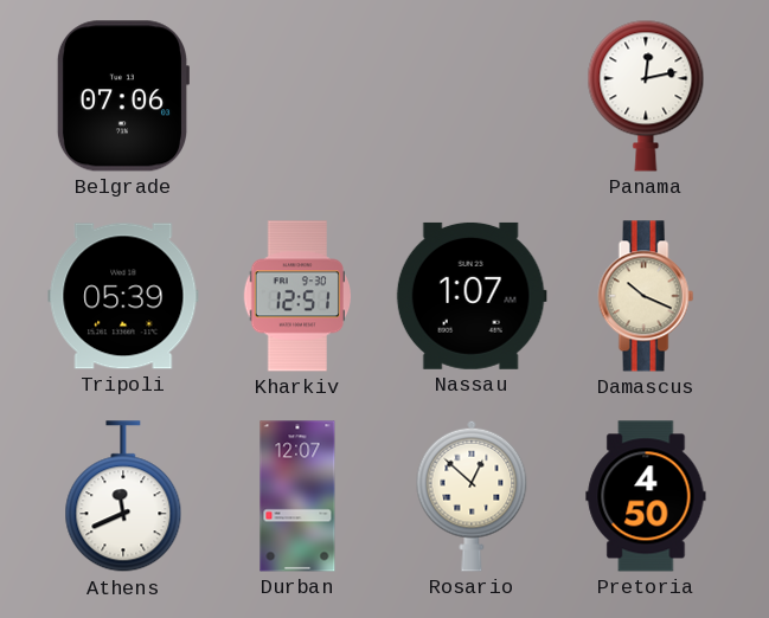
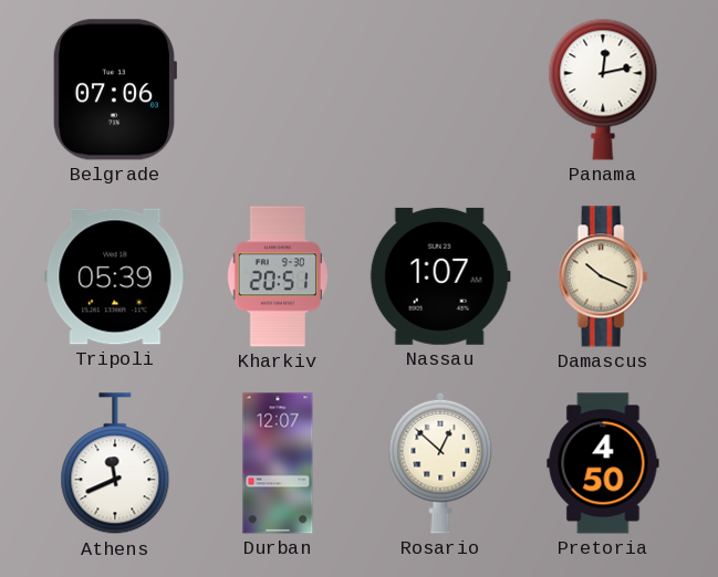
Kharkiv: 12:51 -> 20:51
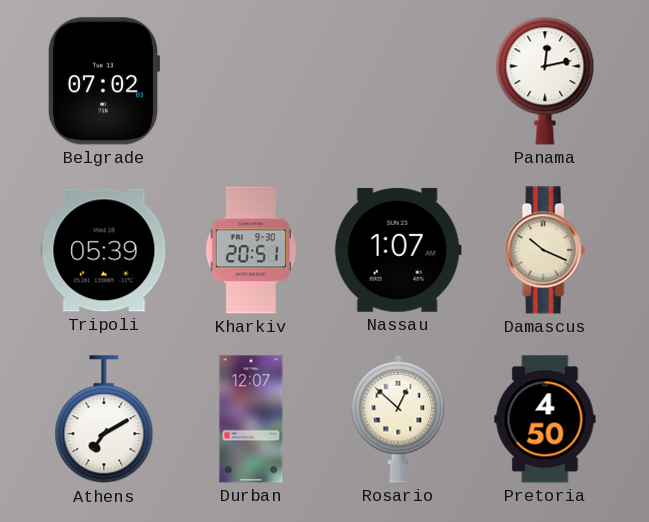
Belgrade: 07:06 -> 07:02
Athens: 11:41 -> 7:10
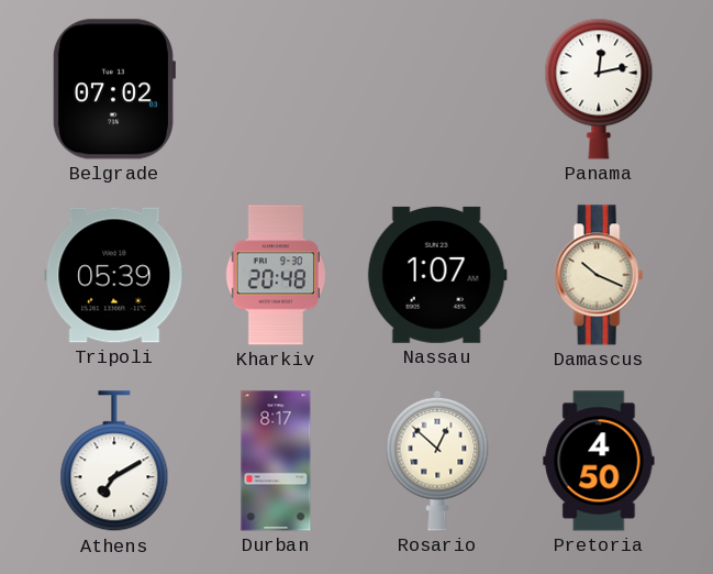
Kharkiv: 20:51 -> 20:48
Durban: 12:07 -> 8:17
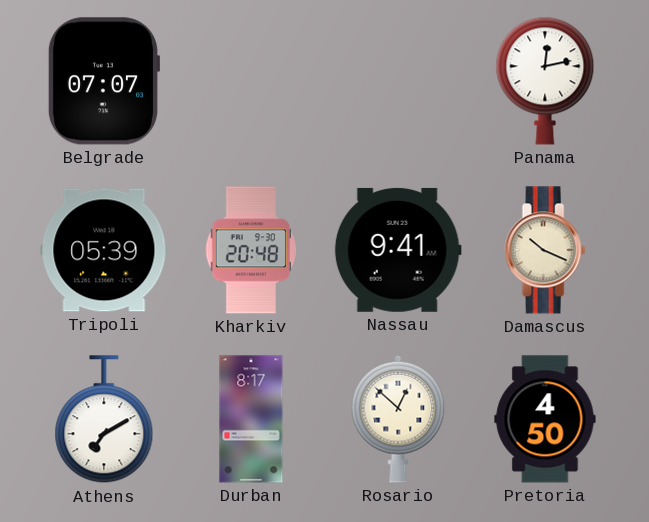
Belgrade: 07:02 -> 07:07
Nassau: 1:07 -> 9:41
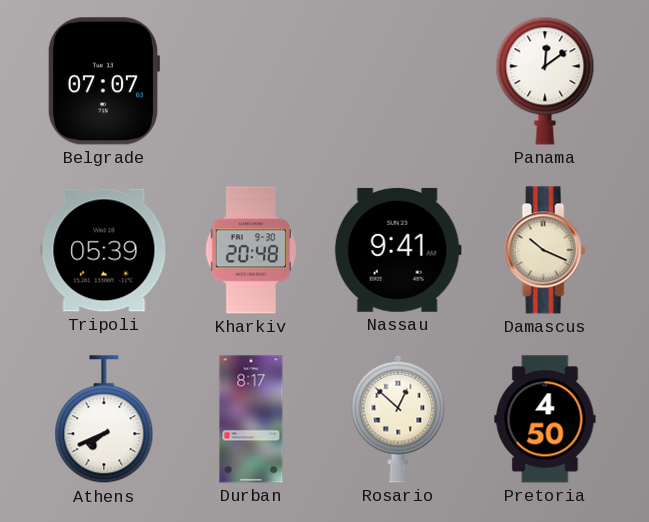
Panama: 12:13 -> 12:09
Athens: 7:10 -> 7:41
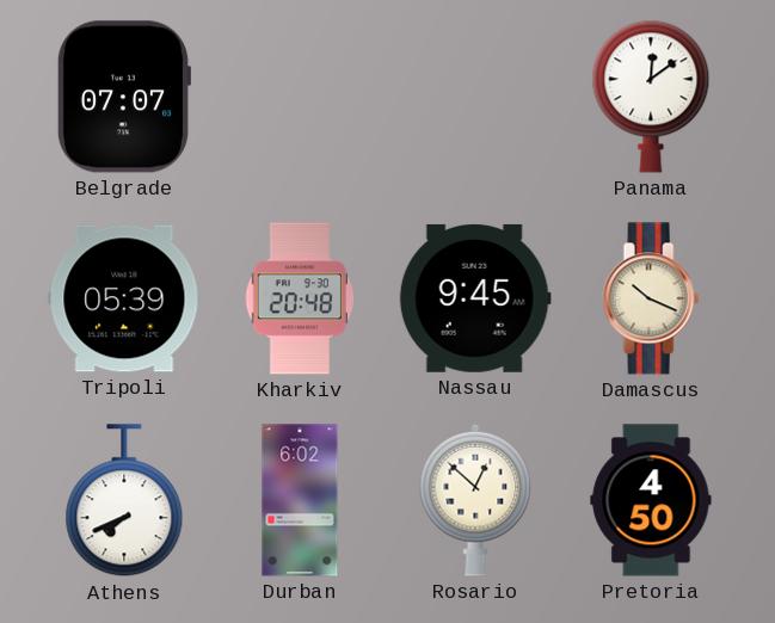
Nassau: 9:41 -> 9:45
Durban: 8:17 -> 6:02
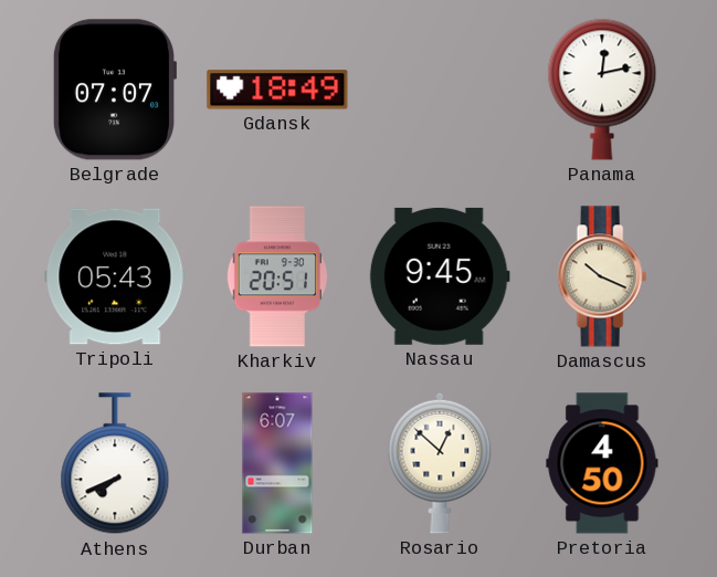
Gdansk: none -> 18:49
Panama: 12:09 -> 12:13
Tripoli: 05:39 -> 05:43
Kharkiv: 20:48 -> 20:51
Durban: 6:02 -> 6:07
